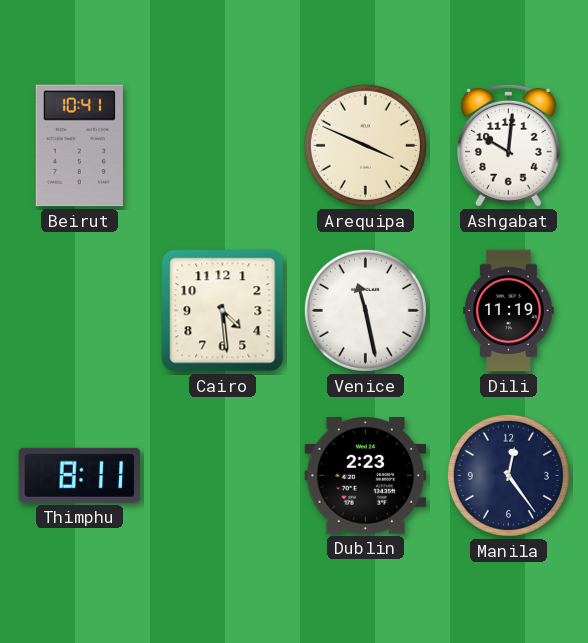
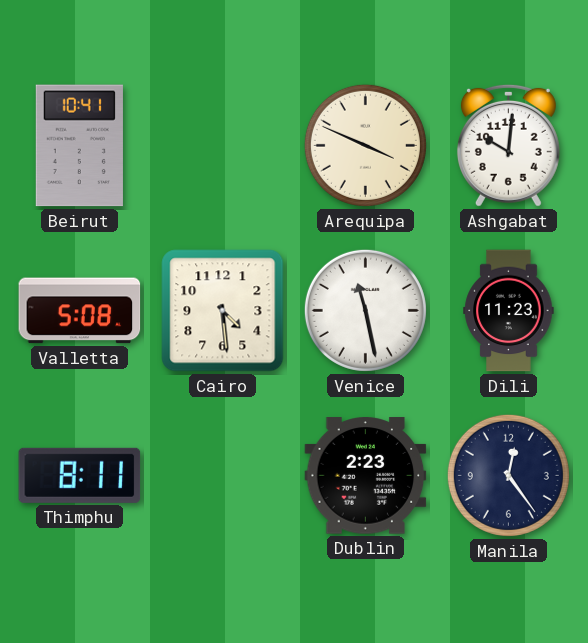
Valletta: none -> 5:08
Dili: 11:19 -> 11:23
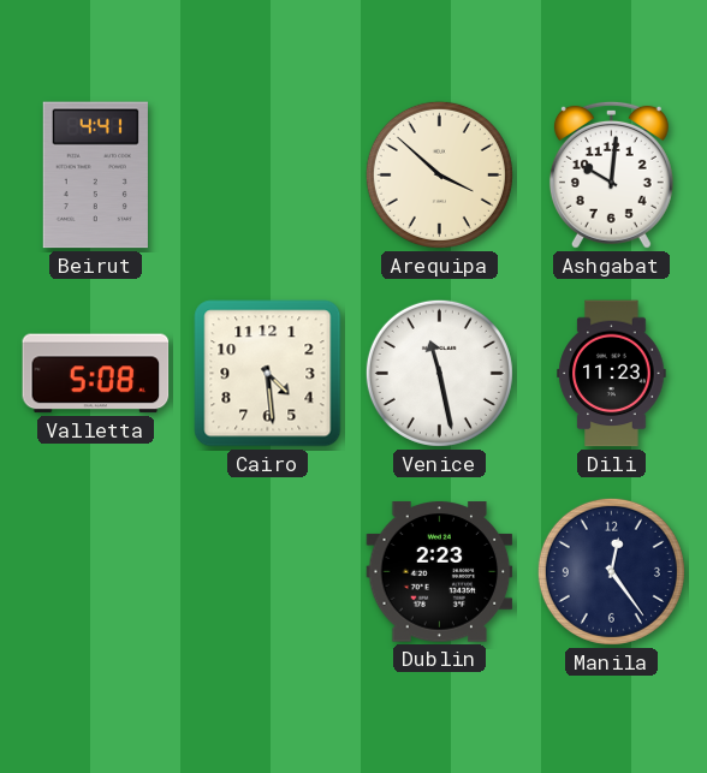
Beirut: 10:41 -> 4:41
Arequipa: 3:49 -> 3:52
Thimphu: 8:11 -> none
